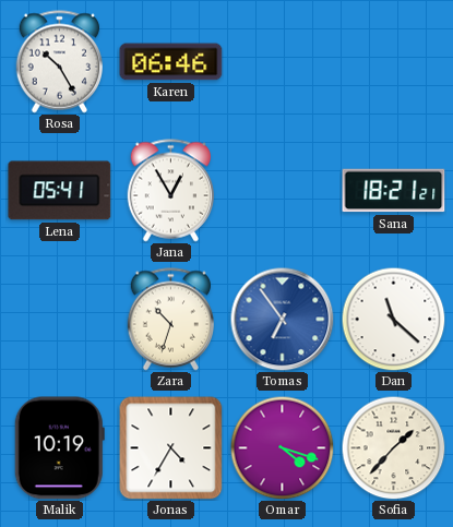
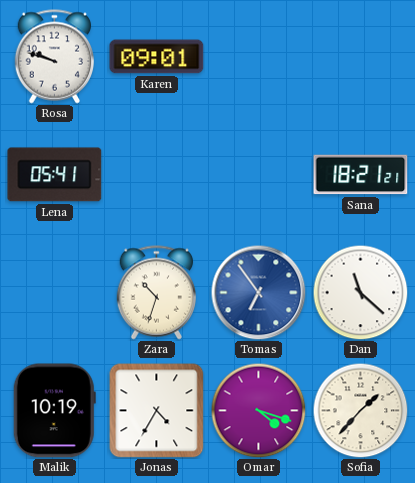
Rosa: 10:25 -> 9:48
Karen: 06:46 -> 09:01
Jana: 12:55 -> none
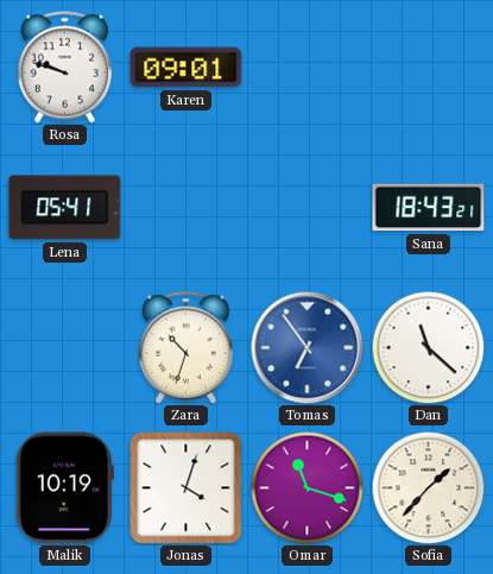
Sana: 18:21 -> 18:43
Jonas: 4:35 -> 4:03
Omar: 4:18 -> 11:18
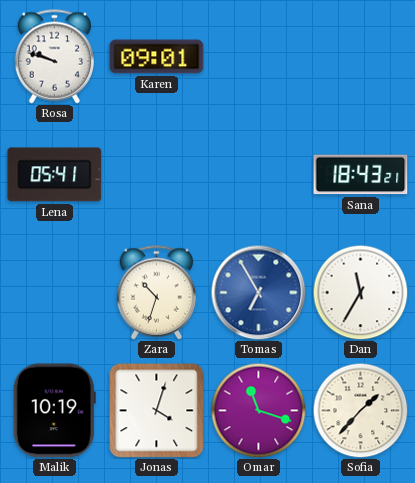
Tomas: 6:54 -> 6:55
Dan: 11:22 -> 11:35
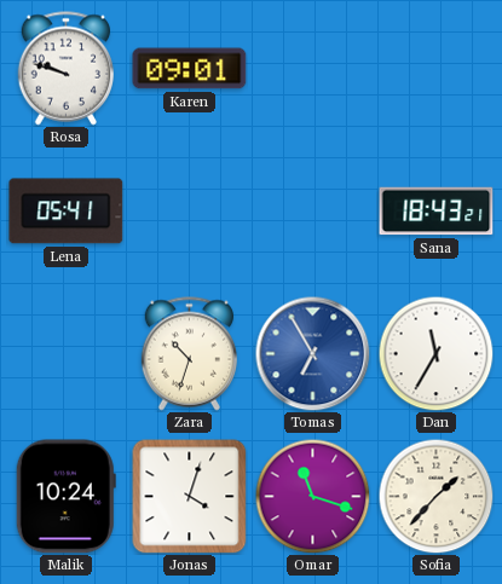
Malik: 10:19 -> 10:24
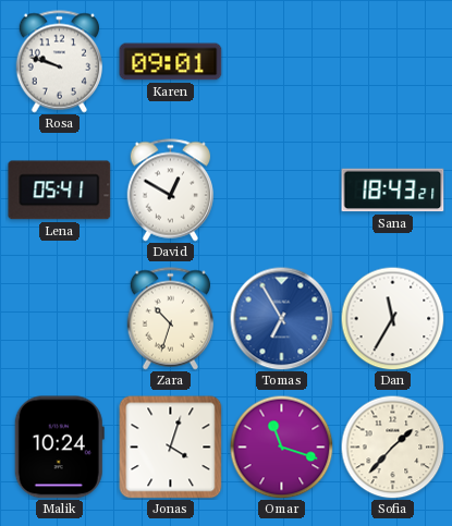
David: none -> 12:50
